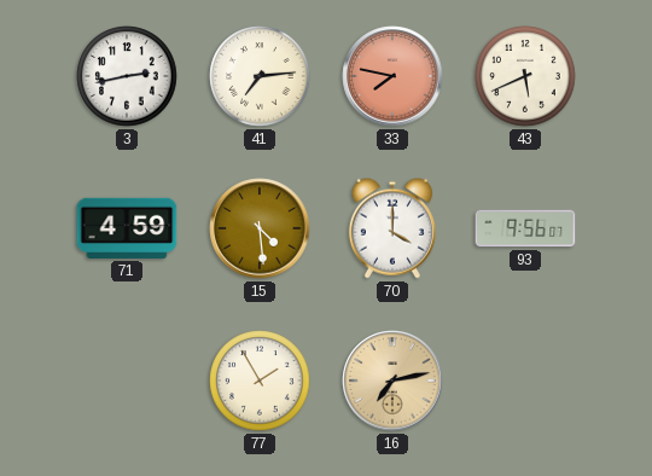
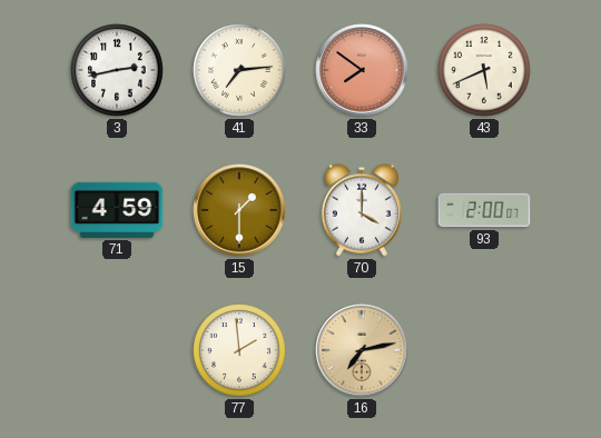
33: 7:47 -> 7:51
15: 4:29 -> 1:30
93: 9:56 -> 2:00
77: 1:55 -> 1:59
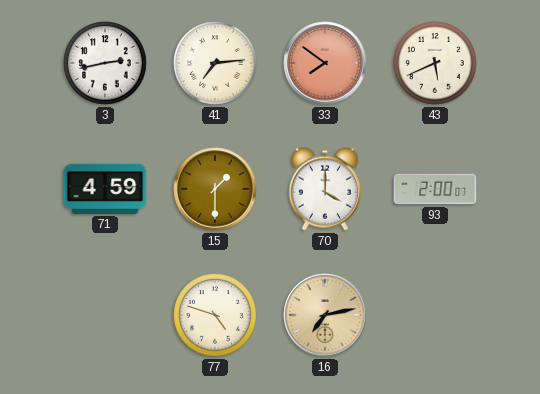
77: 1:59 -> 4:48
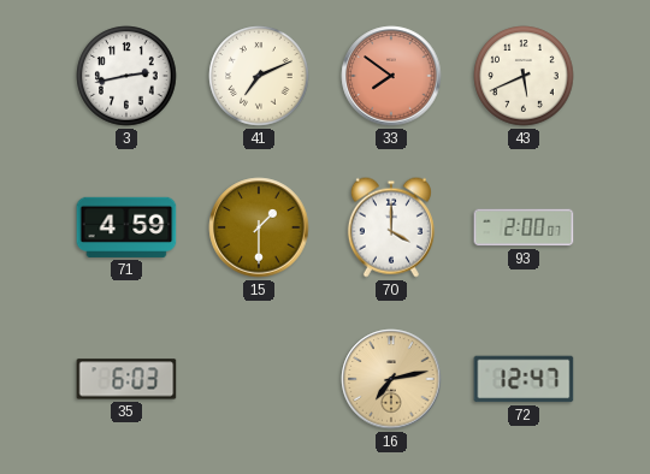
41: 7:14 -> 7:11
35: none -> 6:03
77: 4:48 -> none
72: none -> 12:47
